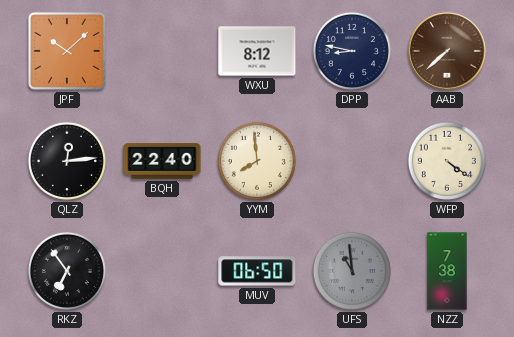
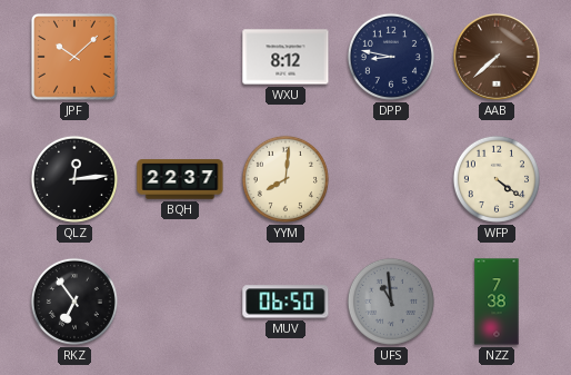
BQH: 22:40 -> 22:37
YYM: 7:59 -> 8:01
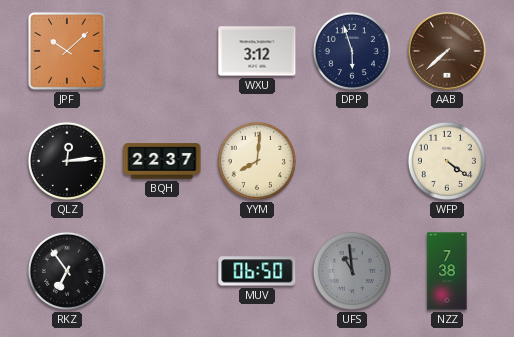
WXU: 8:12 -> 3:12
DPP: 8:47 -> 5:57
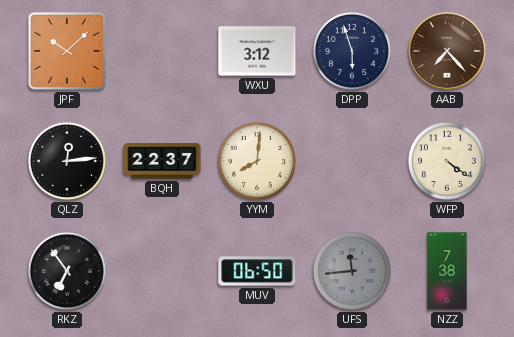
AAB: 7:38 -> 7:23
UFS: 10:59 -> 11:44
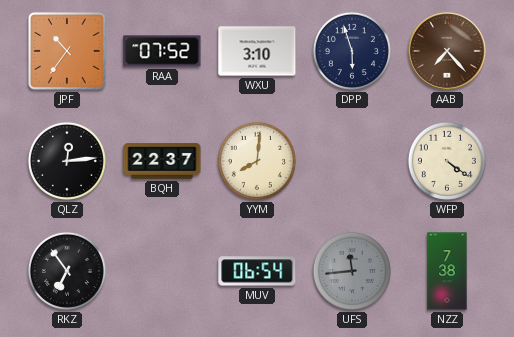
JPF: 10:08 -> 10:36
RAA: none -> 07:52
WXU: 3:12 -> 3:10
MUV: 06:50 -> 06:54
